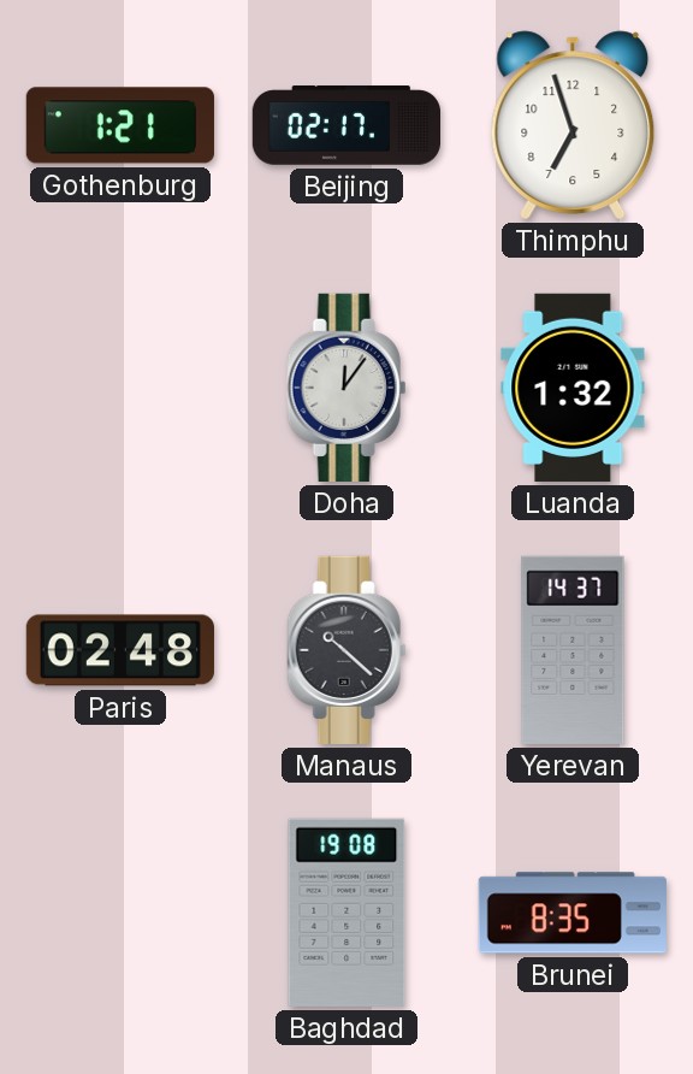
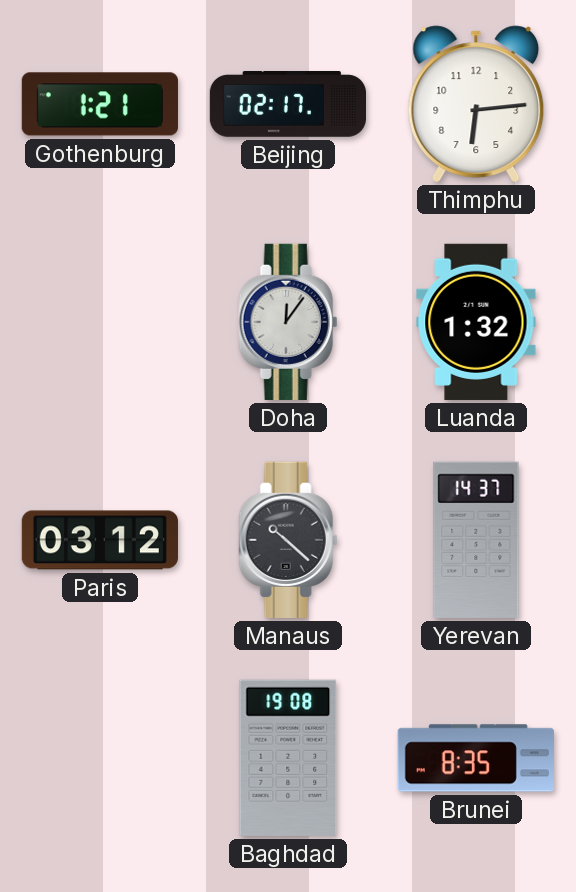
Thimphu: 6:57 -> 6:14
Paris: 02:48 -> 03:12
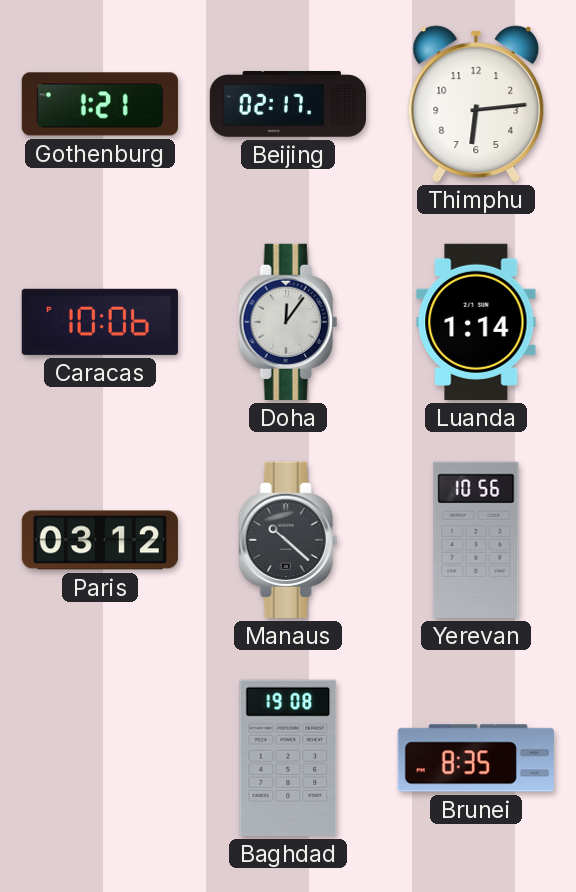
Caracas: none -> 10:06
Luanda: 1:32 -> 1:14
Yerevan: 14:37 -> 10:56
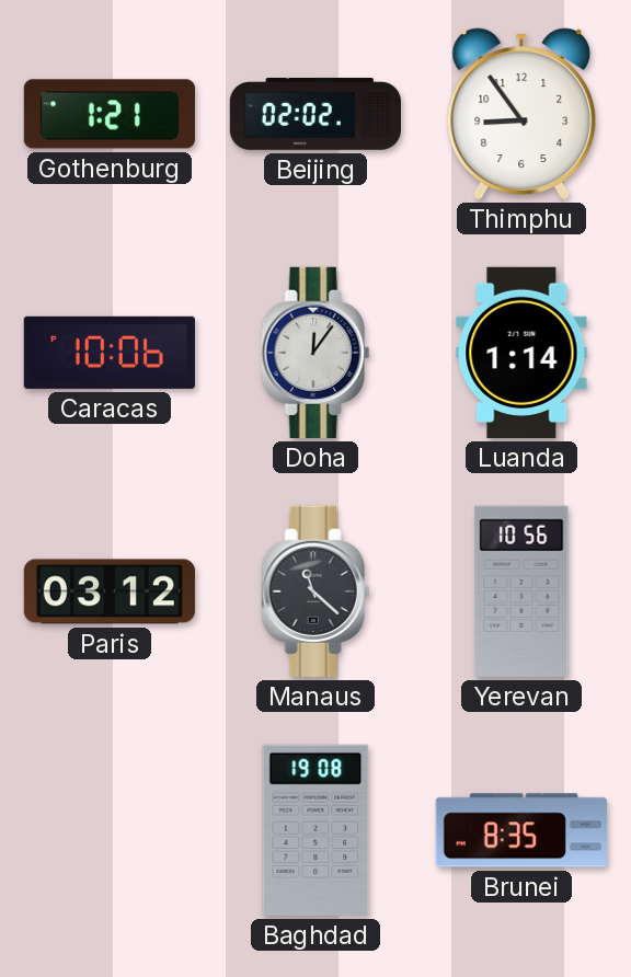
Beijing: 02:17 -> 02:02
Thimphu: 6:14 -> 8:54
Manaus: 10:22 -> 11:22
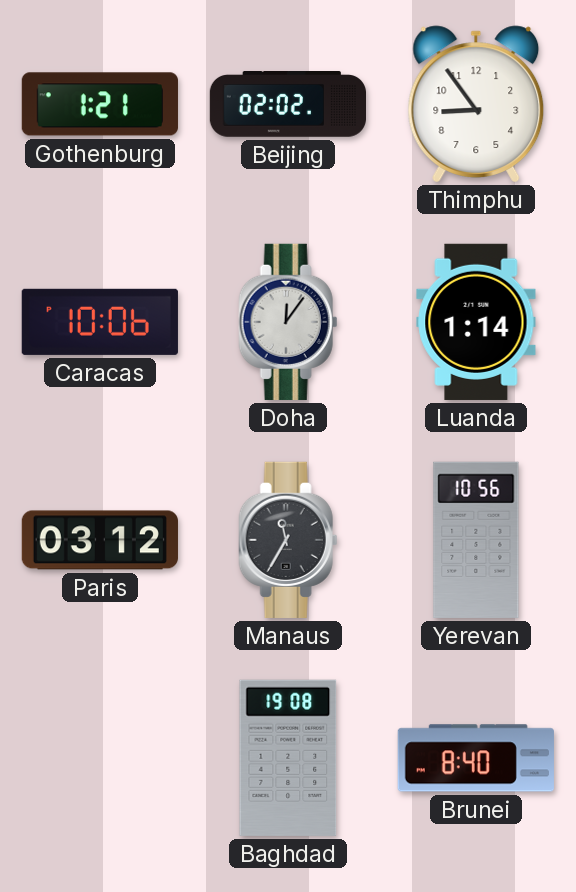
Manaus: 11:22 -> 11:35
Brunei: 8:35 -> 8:40
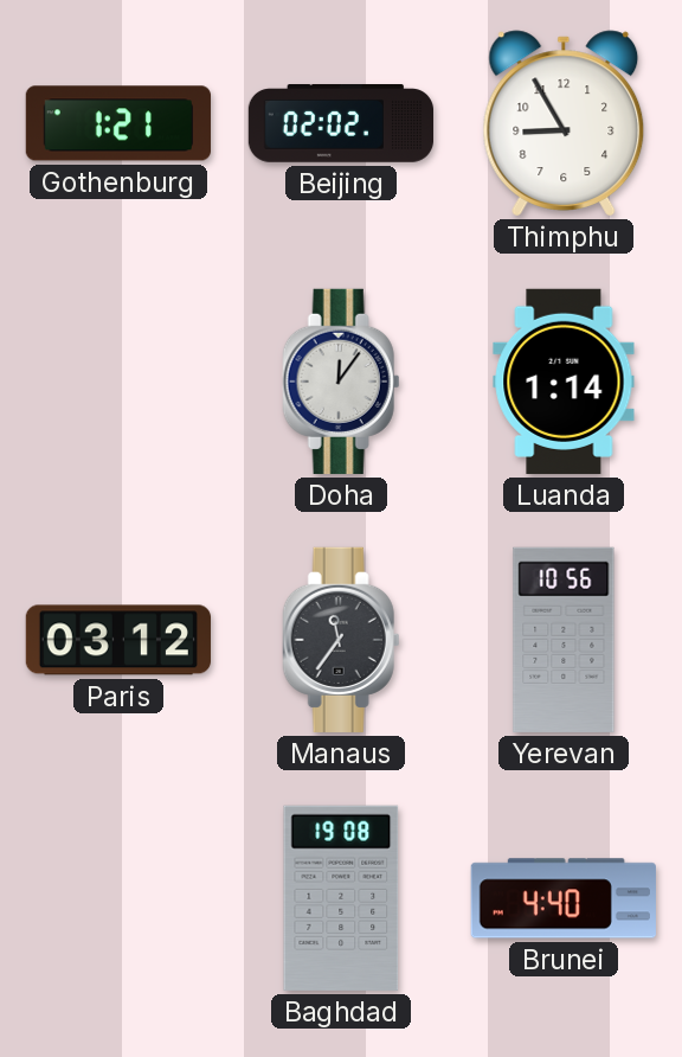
Thimphu: 8:54 -> 8:55
Caracas: 10:06 -> none
Manaus: 11:35 -> 11:36
Brunei: 8:40 -> 4:40
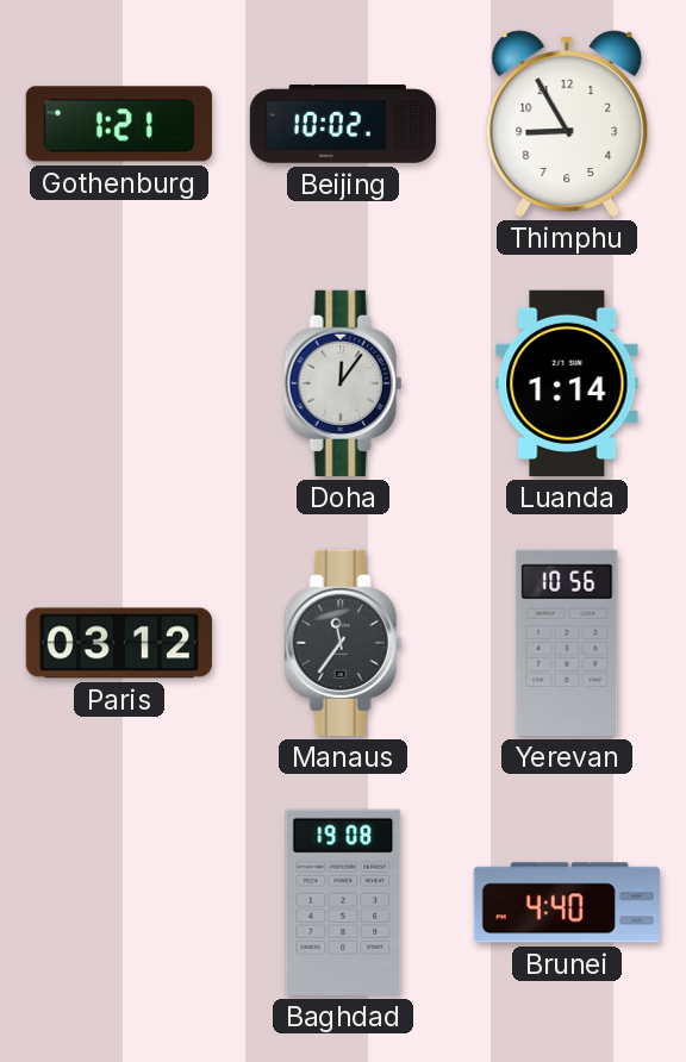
Beijing: 02:02 -> 10:02
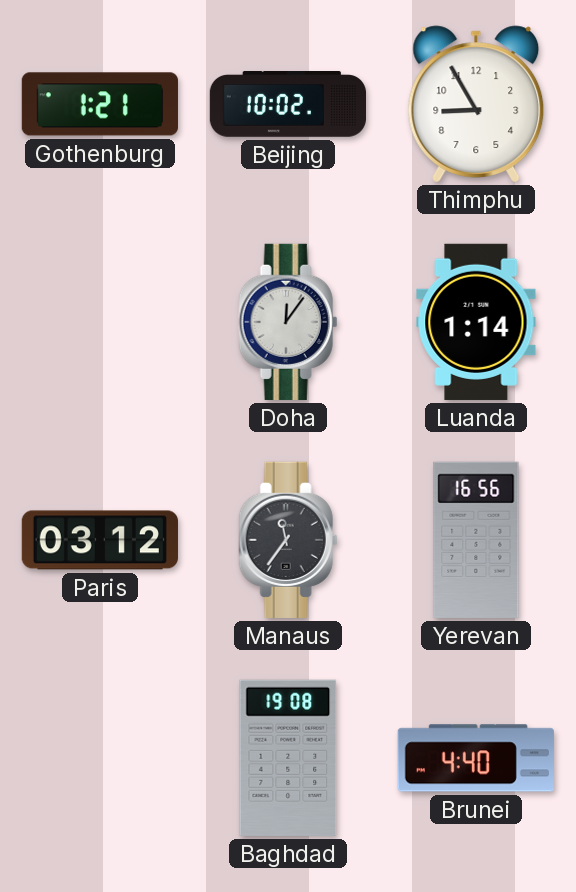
Yerevan: 10:56 -> 16:56
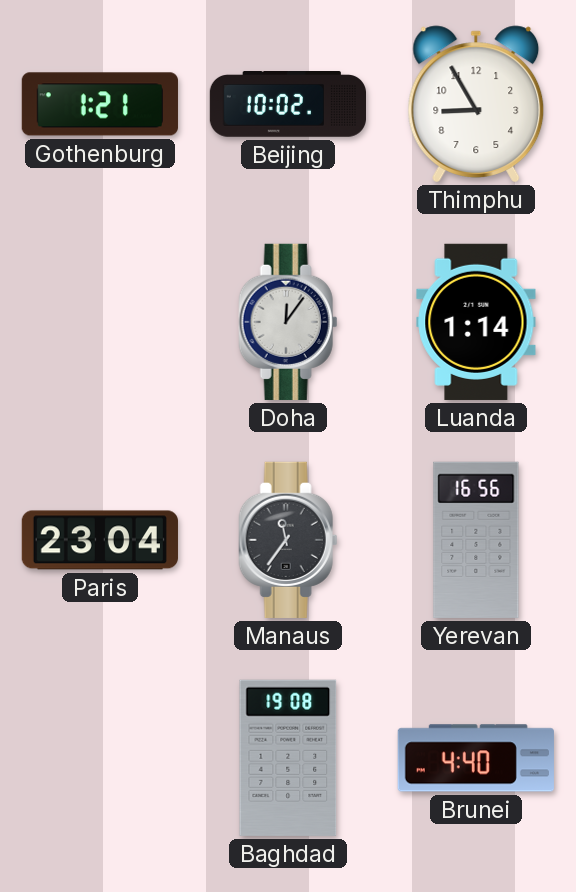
Paris: 03:12 -> 23:04
